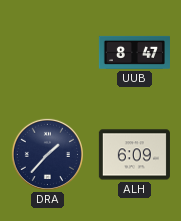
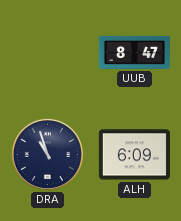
DRA: 1:37 -> 10:57
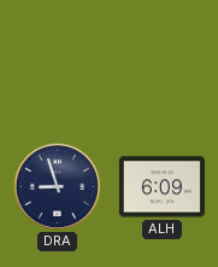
UUB: 8:47 -> none
DRA: 10:57 -> 8:57
